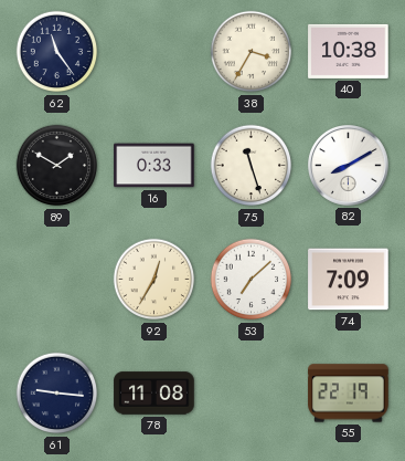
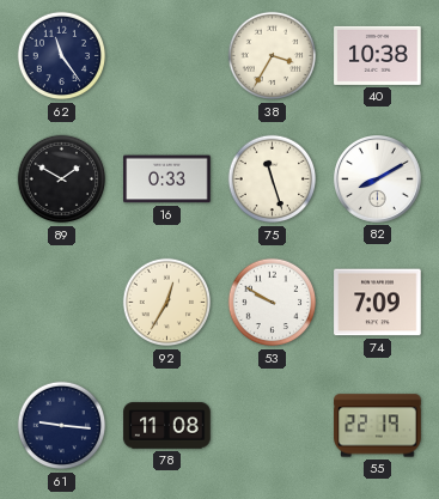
53: 7:08 -> 9:50
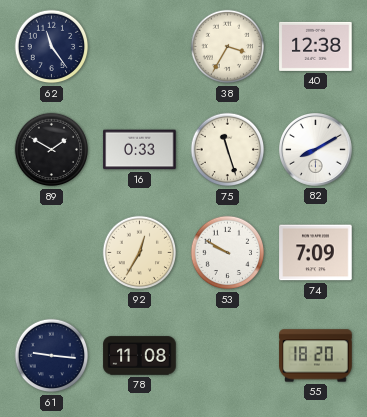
40: 10:38 -> 12:38
55: 22:19 -> 18:20
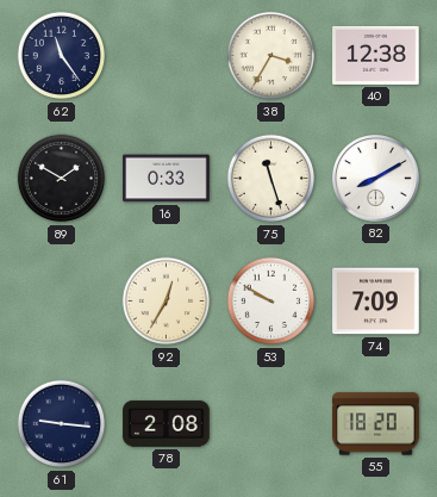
78: 11:08 -> 2:08
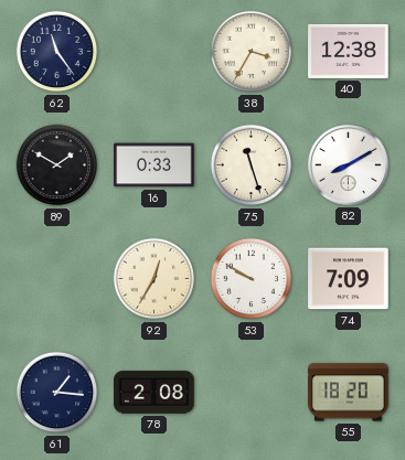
61: 9:16 -> 1:16
